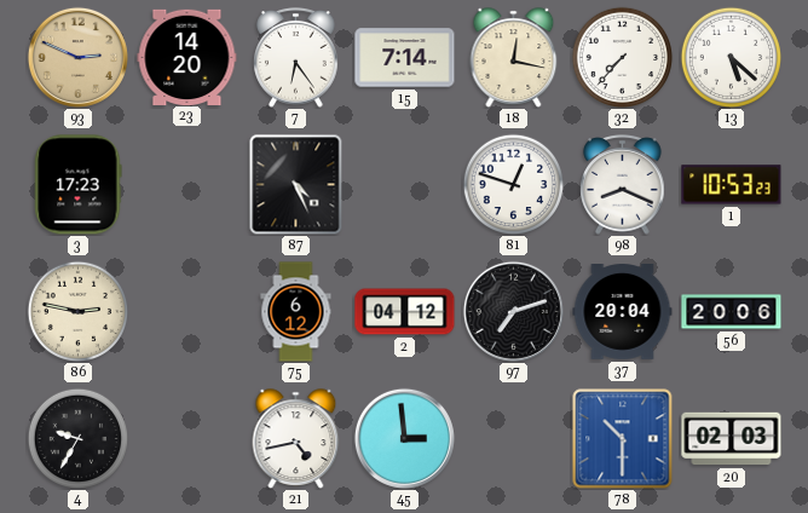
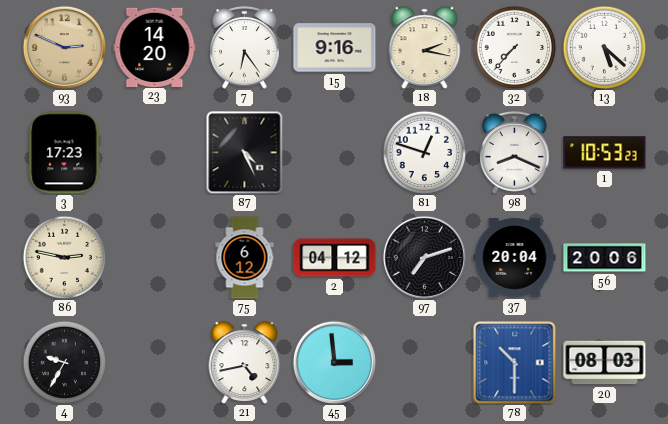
15: 7:14 -> 9:16
18: 12:17 -> 2:17
20: 02:03 -> 08:03
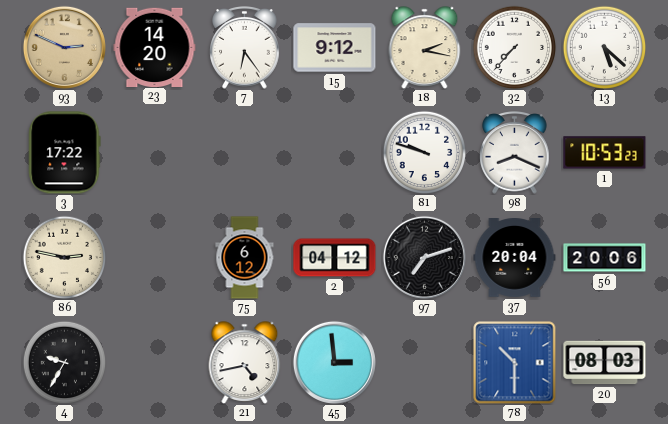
15: 9:16 -> 9:12
3: 17:23 -> 17:22
87: 4:26 -> none
81: 12:48 -> 9:48
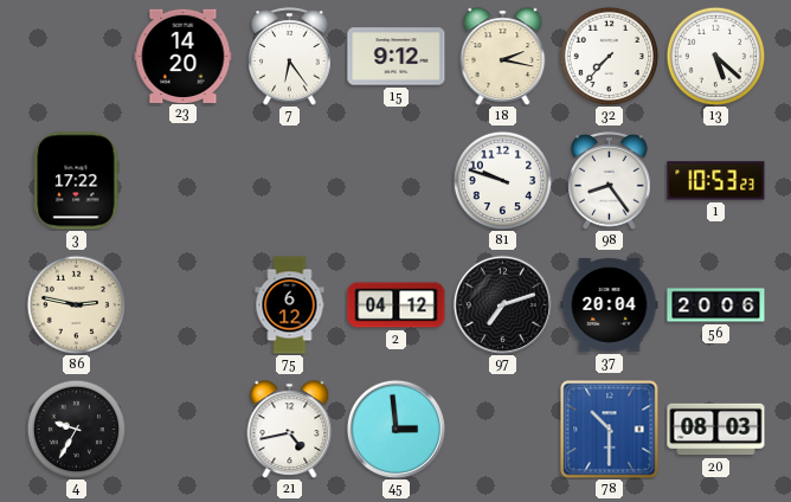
93: 2:49 -> none
98: 8:19 -> 8:24
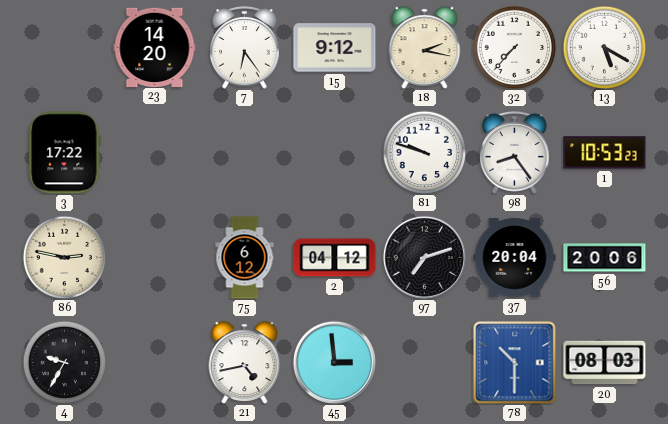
13: 5:22 -> 5:20
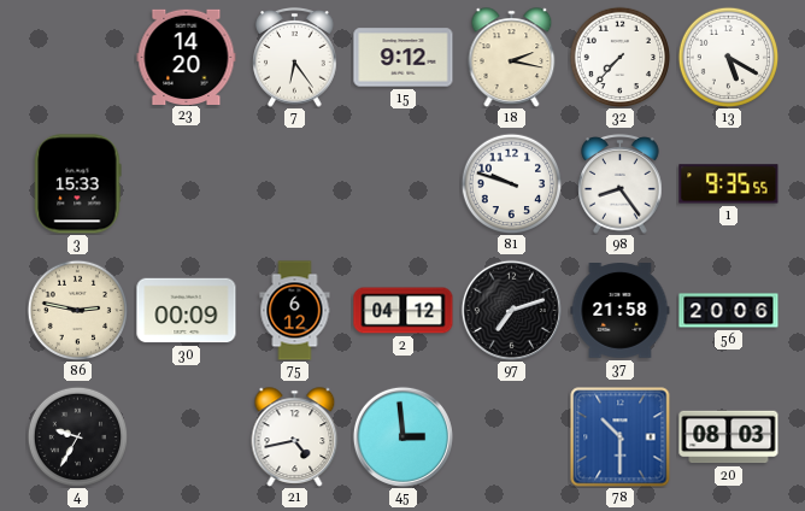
3: 17:22 -> 15:33
1: 10:53 -> 9:35
30: none -> 00:09
37: 20:04 -> 21:58
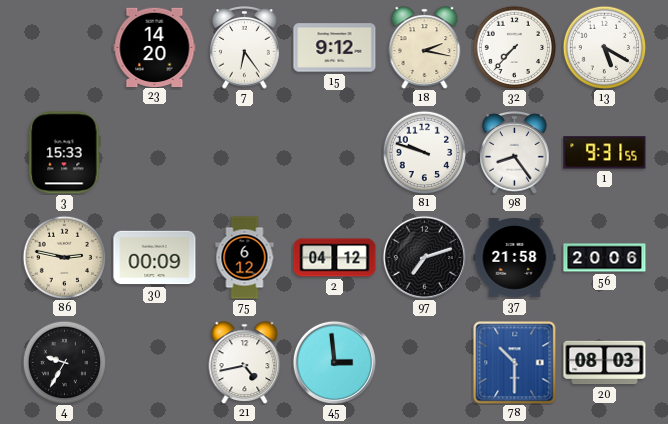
1: 9:35 -> 9:31
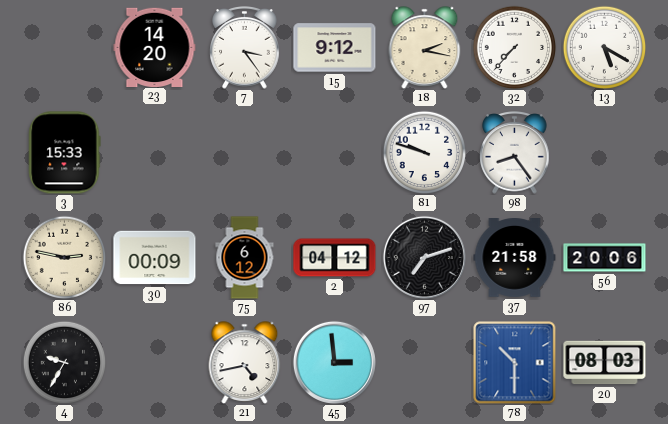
7: 6:24 -> 3:24
1: 9:31 -> none
